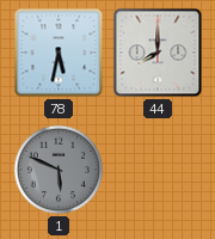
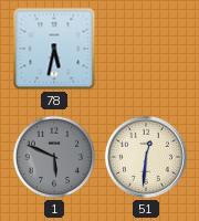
44: 8:00 -> none
51: none -> 12:31
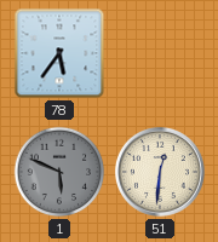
78: 5:32 -> 5:36
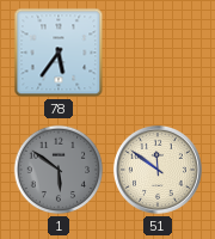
1: 5:49 -> 5:51
51: 12:31 -> 11:51
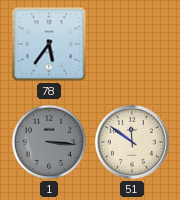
1: 5:51 -> 3:16
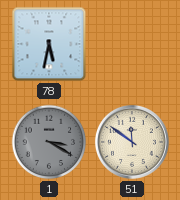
78: 5:36 -> 5:32
1: 3:16 -> 3:20
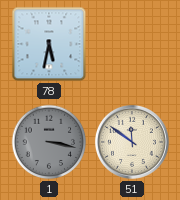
1: 3:20 -> 3:17
